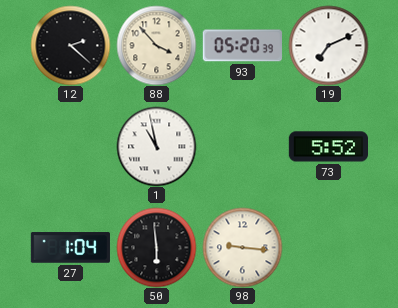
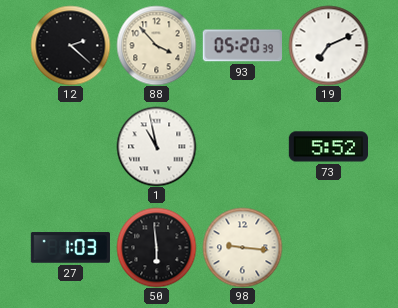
27: 1:04 -> 1:03
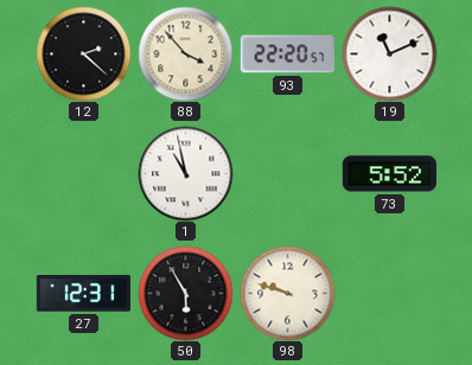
93: 05:20 -> 22:20
19: 7:11 -> 11:11
27: 1:03 -> 12:31
50: 5:59 -> 5:55
98: 9:16 -> 9:48
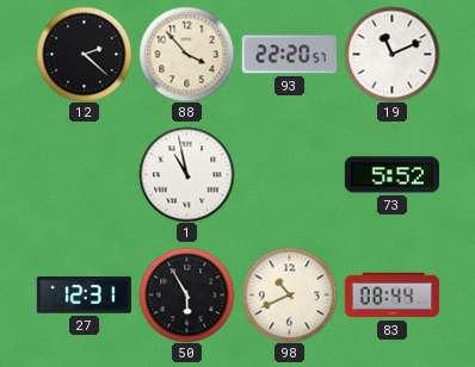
98: 9:48 -> 10:41
83: none -> 08:44
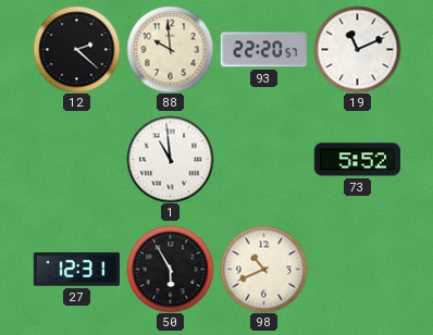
88: 3:53 -> 9:59
1: 10:58 -> 10:59
83: 08:44 -> none
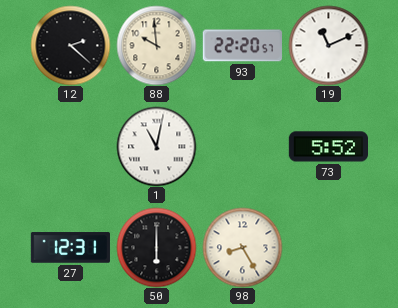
1: 10:59 -> 11:02
50: 5:55 -> 6:00
98: 10:41 -> 8:25
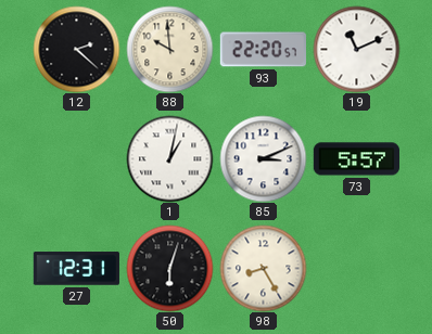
1: 11:02 -> 1:02
85: none -> 3:11
73: 5:52 -> 5:57
50: 6:00 -> 6:03
